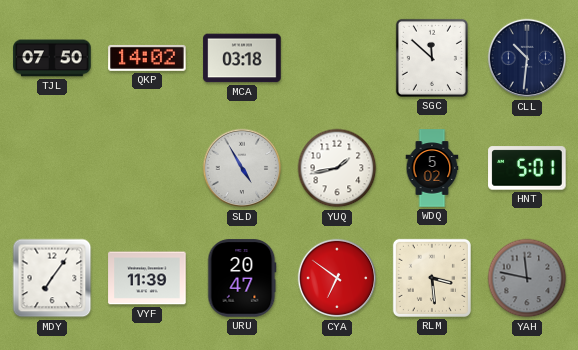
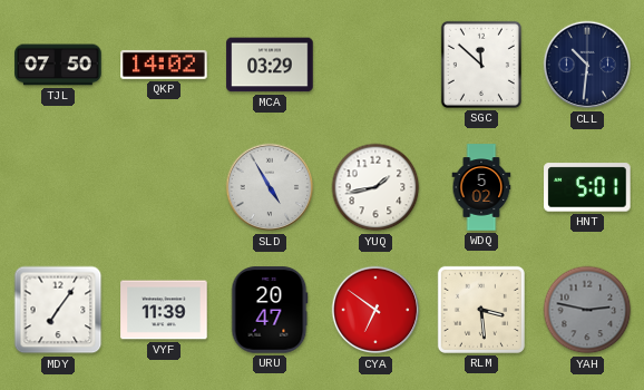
MCA: 03:18 -> 03:29
YAH: 11:47 -> 2:47
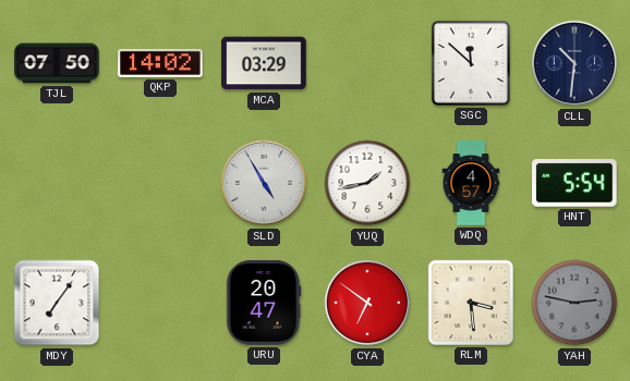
WDQ: 5:02 -> 4:57
HNT: 5:01 -> 5:54
VYF: 11:39 -> none
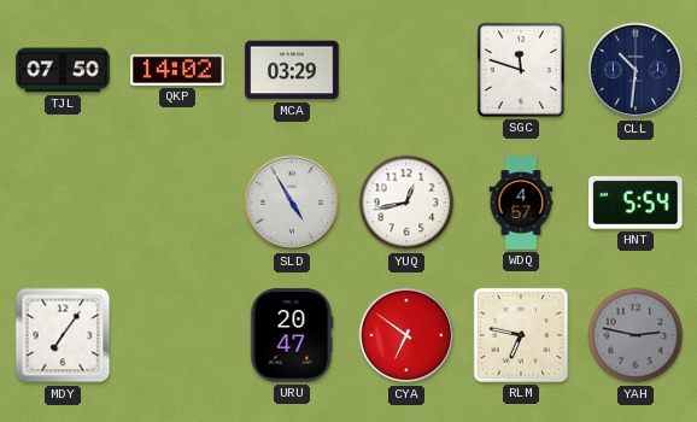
SGC: 11:52 -> 11:48
YUQ: 1:43 -> 12:43
RLM: 3:29 -> 6:47
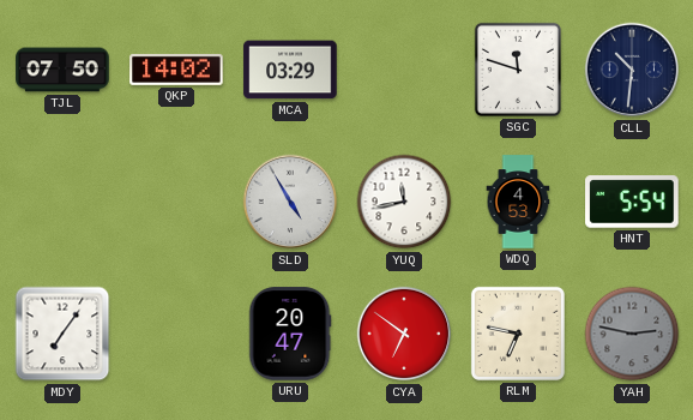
YUQ: 12:43 -> 11:43
WDQ: 4:57 -> 4:53
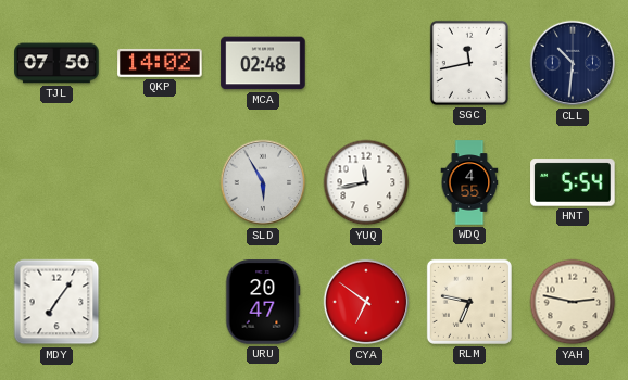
MCA: 03:29 -> 02:48
SGC: 11:48 -> 11:43
SLD: 4:55 -> 5:55
WDQ: 4:53 -> 4:55
YAH dial: grey -> cream
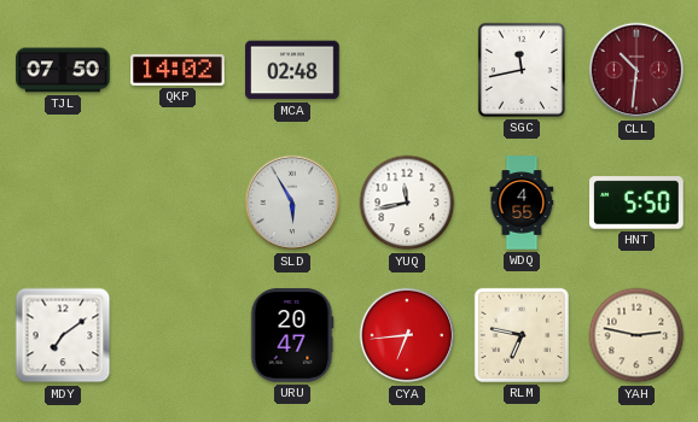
CLL dial: navy -> burgundy
HNT: 5:54 -> 5:50
MDY: 7:06 -> 7:09
CYA: 6:51 -> 6:44
